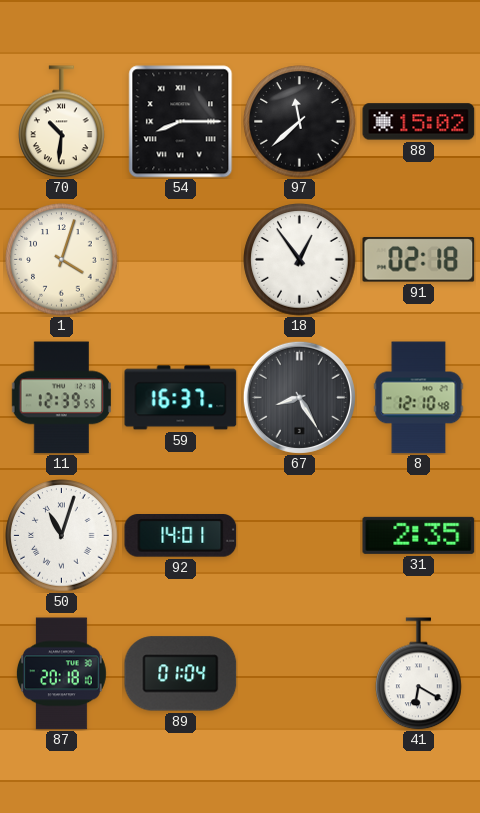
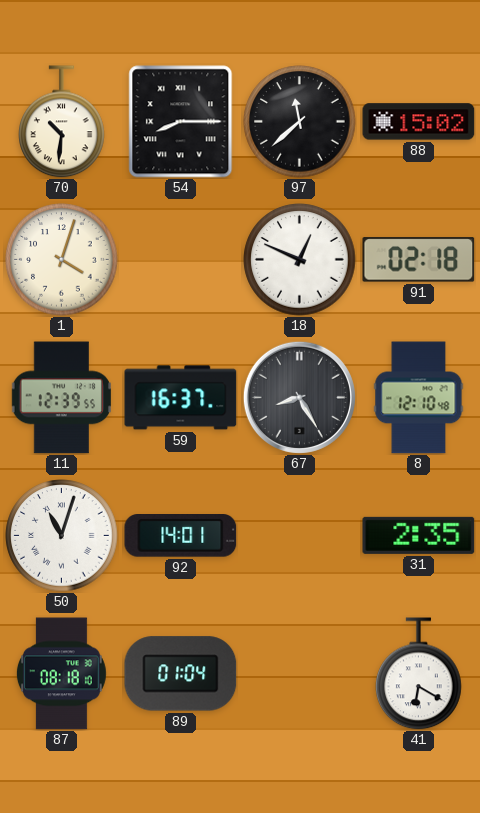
18: 12:54 -> 12:49
87: 20:18 -> 08:18
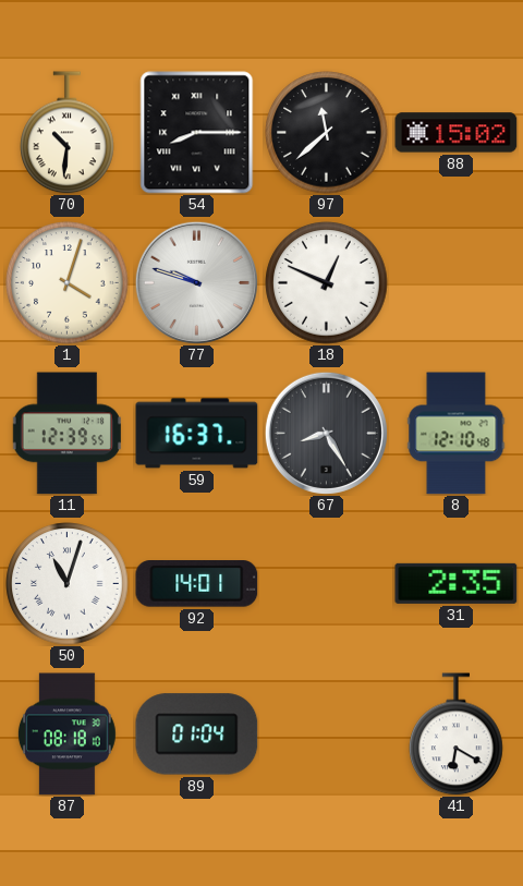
77: none -> 9:48
91: 02:18 -> none
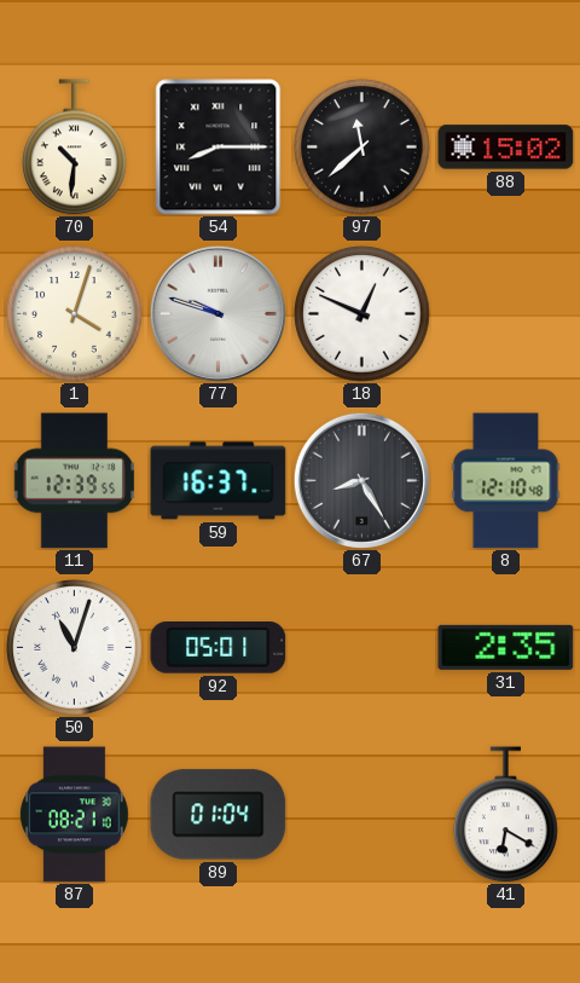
92: 14:01 -> 05:01
87: 08:18 -> 08:21
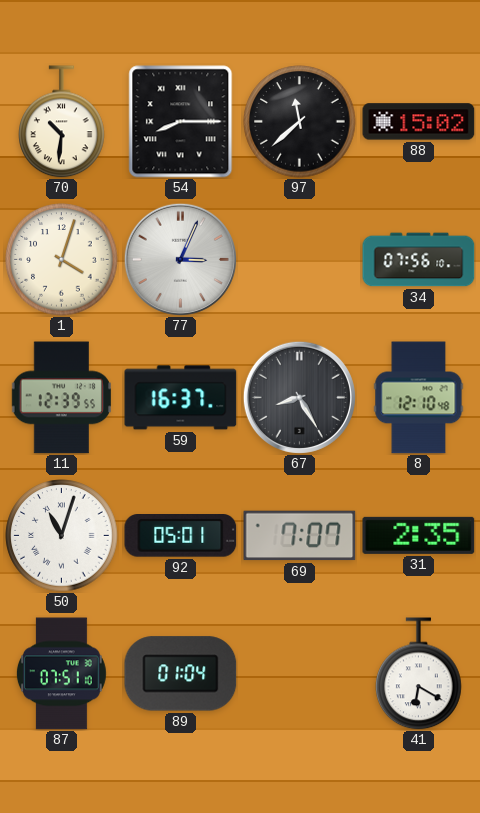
77: 9:48 -> 3:04
18: 12:49 -> none
34: none -> 07:56
69: none -> 7:07
87: 08:21 -> 07:51
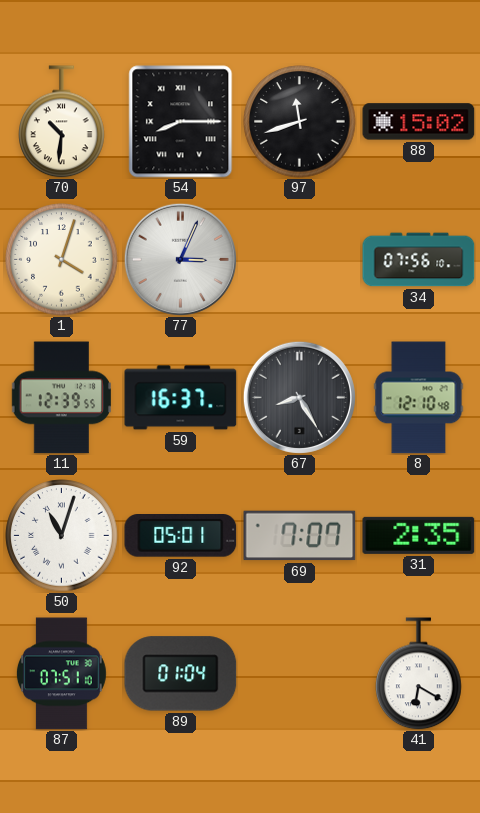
97: 11:38 -> 11:42
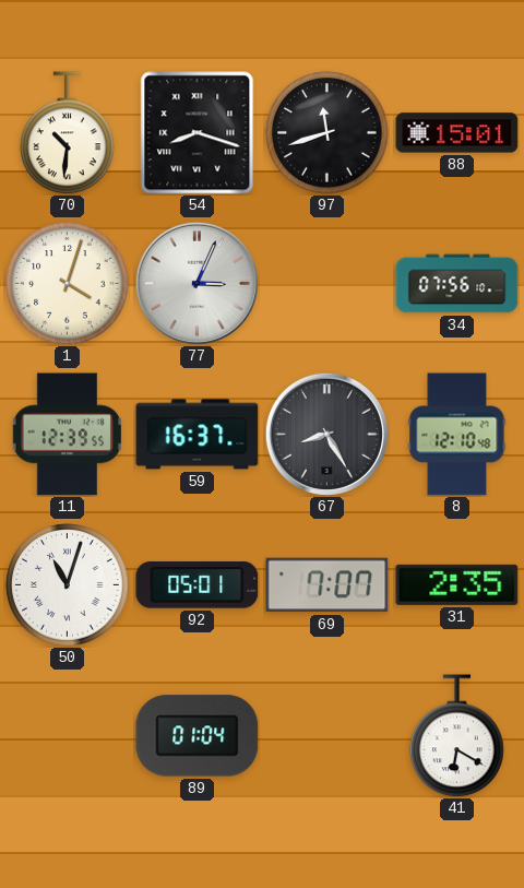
54: 8:15 -> 8:18
88: 15:02 -> 15:01
87: 07:51 -> none
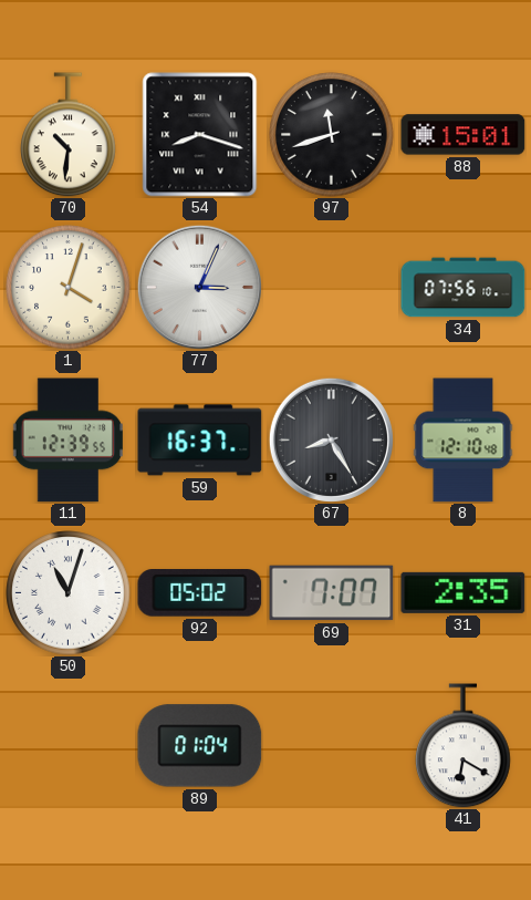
92: 05:01 -> 05:02
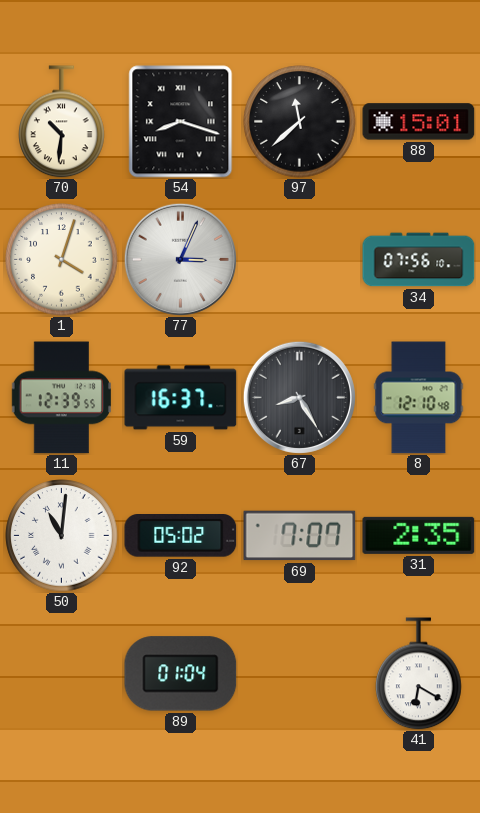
97: 11:42 -> 11:38
50: 11:03 -> 11:01
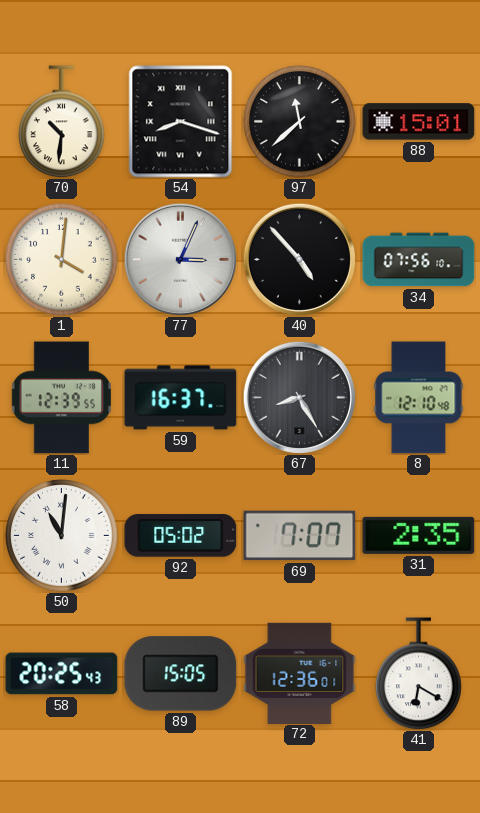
1: 4:03 -> 4:01
40: none -> 4:53
58: none -> 20:25
89: 01:04 -> 15:05
72: none -> 12:36
